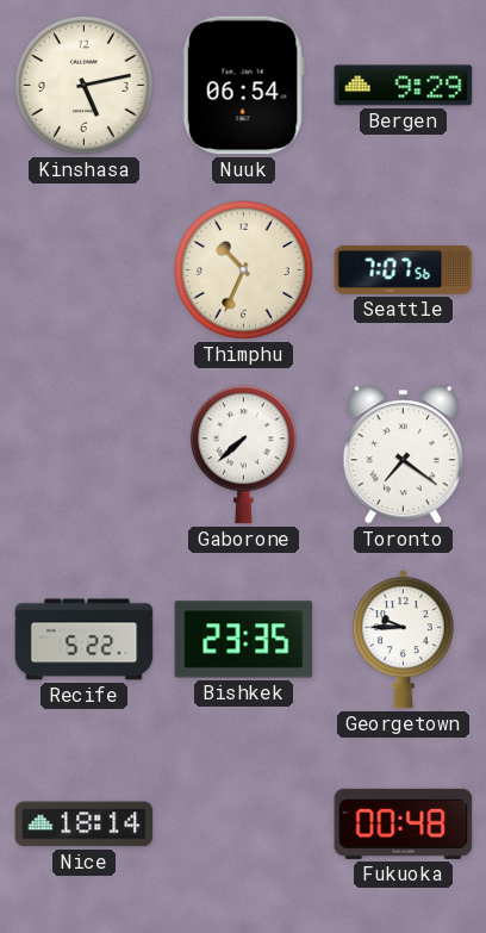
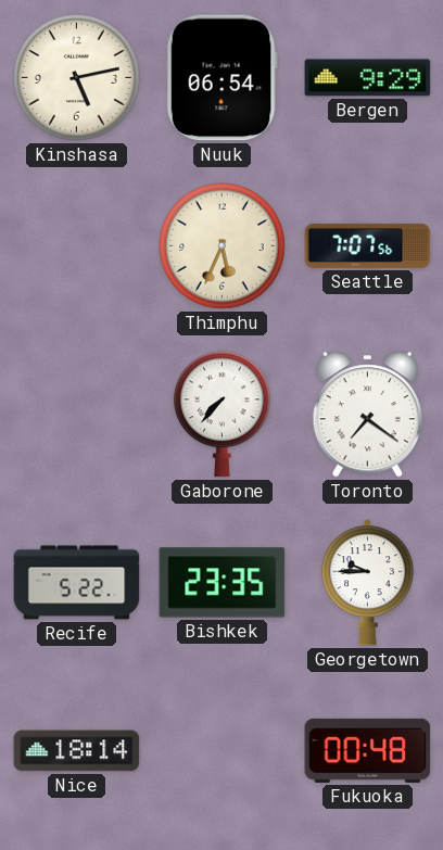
Thimphu: 10:34 -> 5:34
Gaborone: 7:38 -> 7:37
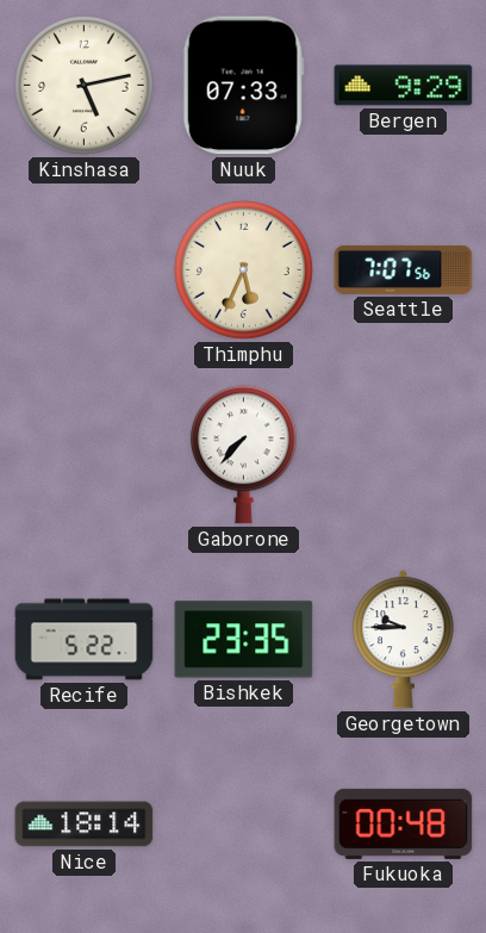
Nuuk: 06:54 -> 07:33
Toronto: 7:21 -> none
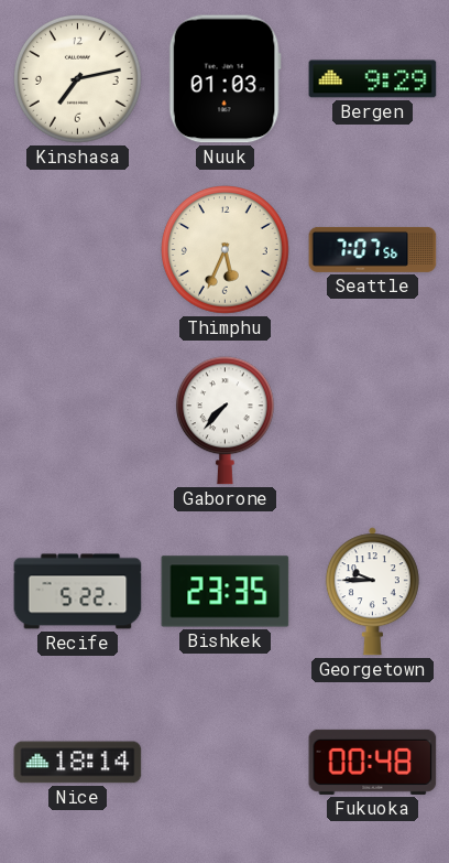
Kinshasa: 5:13 -> 7:13
Nuuk: 07:33 -> 01:03
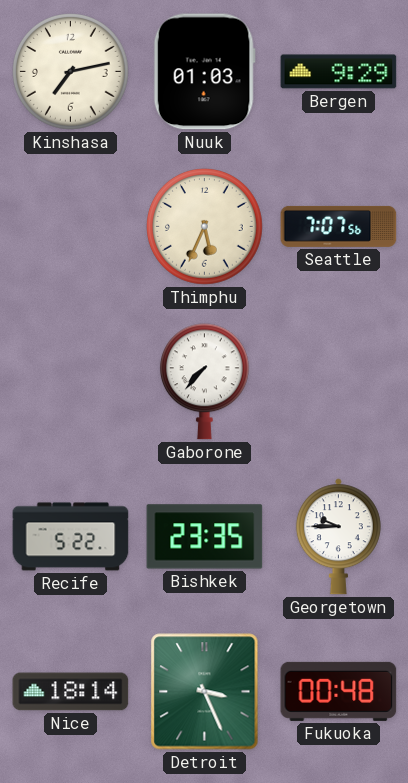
Detroit: none -> 3:26
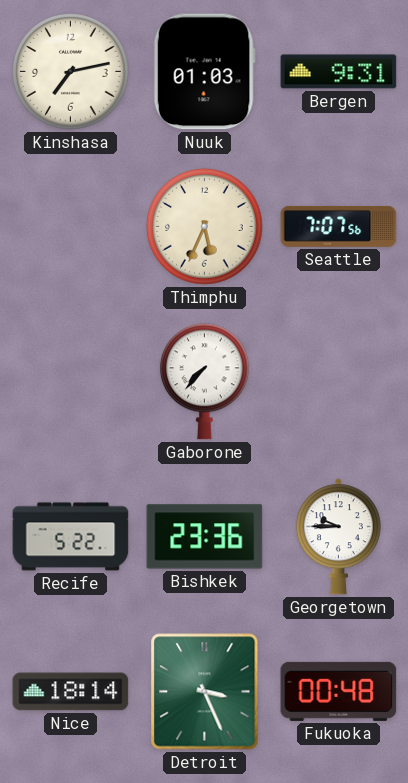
Bergen: 9:29 -> 9:31
Bishkek: 23:35 -> 23:36
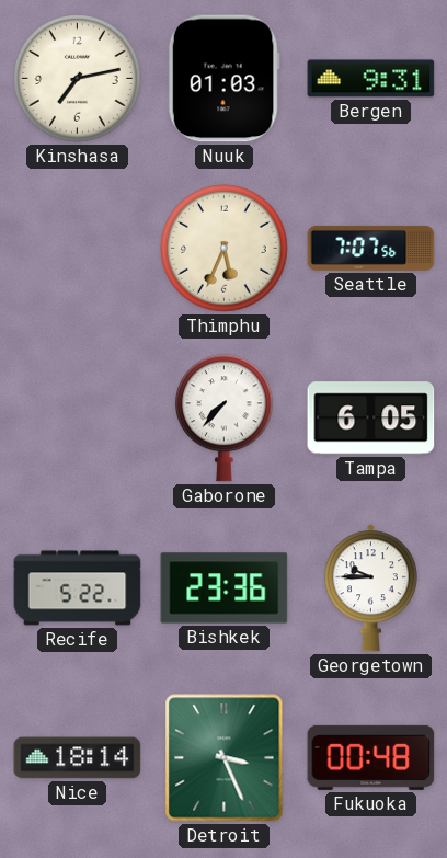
Tampa: none -> 6:05
